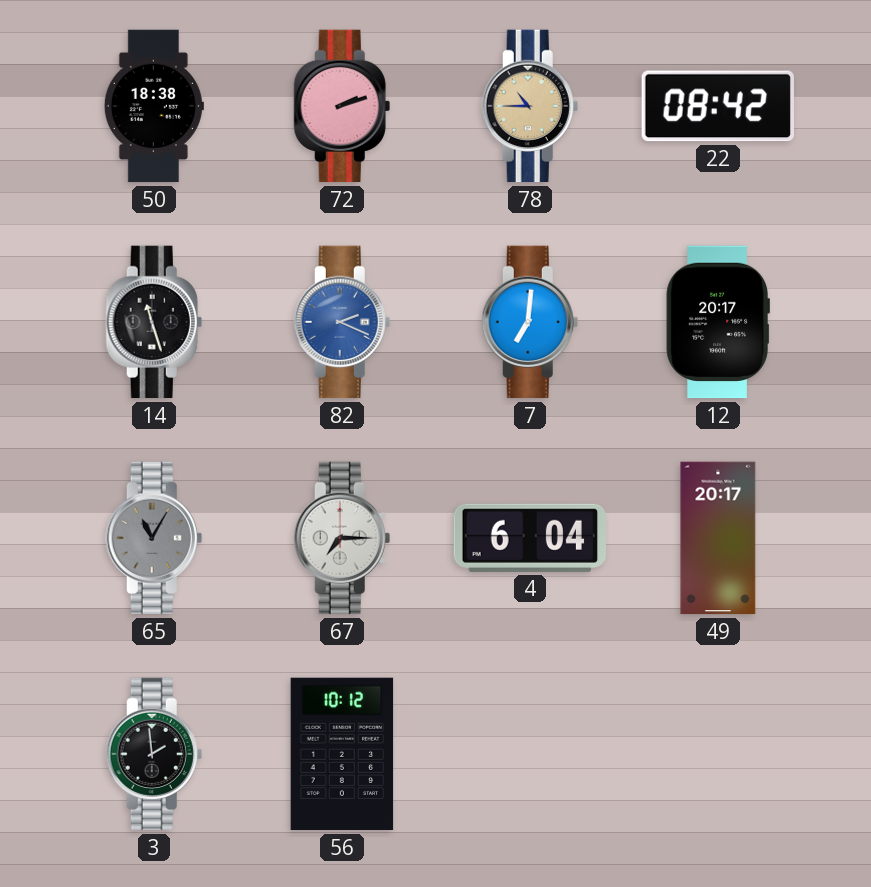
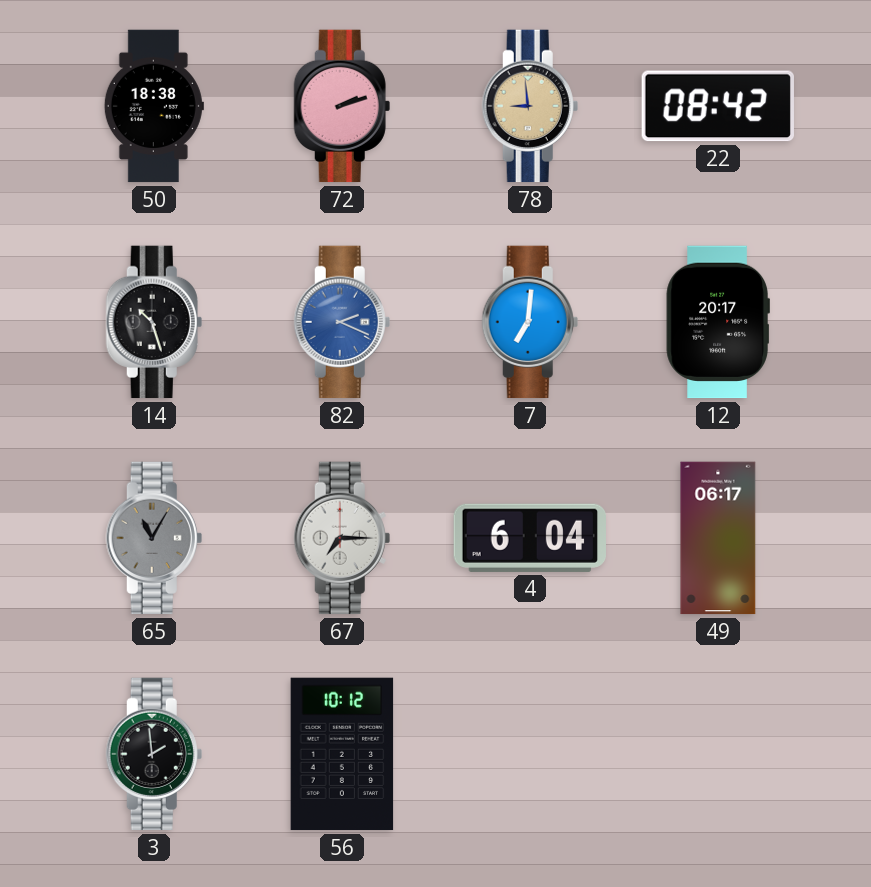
78: 10:45 -> 8:59
14: 11:27 -> 10:27
49: 20:17 -> 06:17
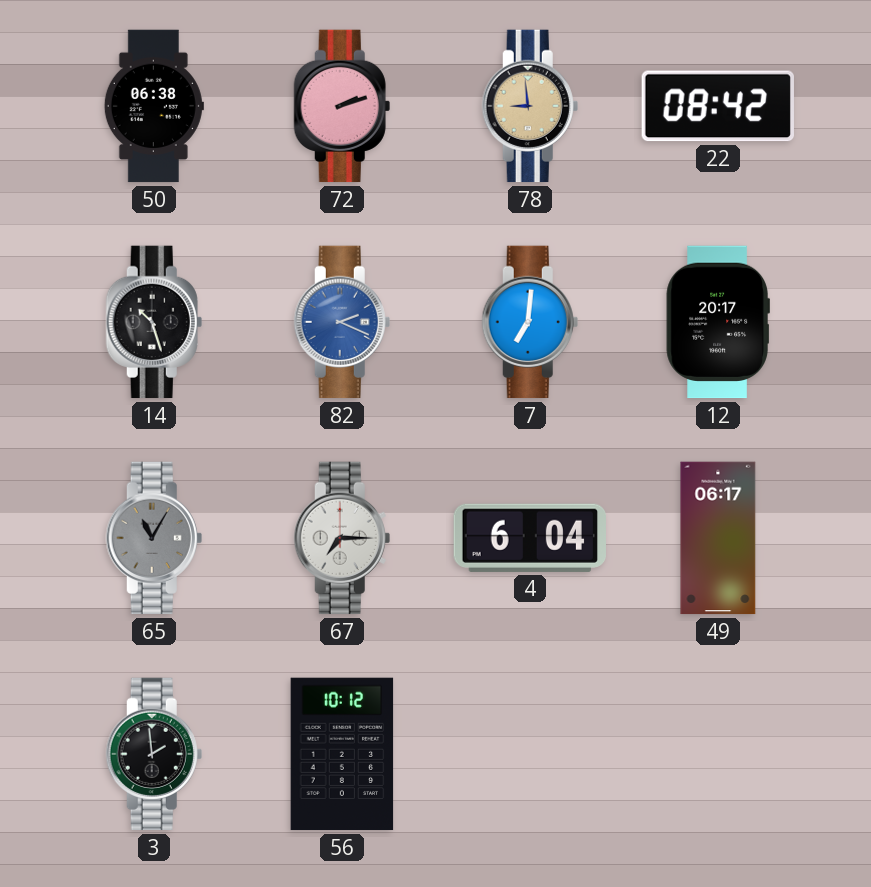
50: 18:38 -> 06:38
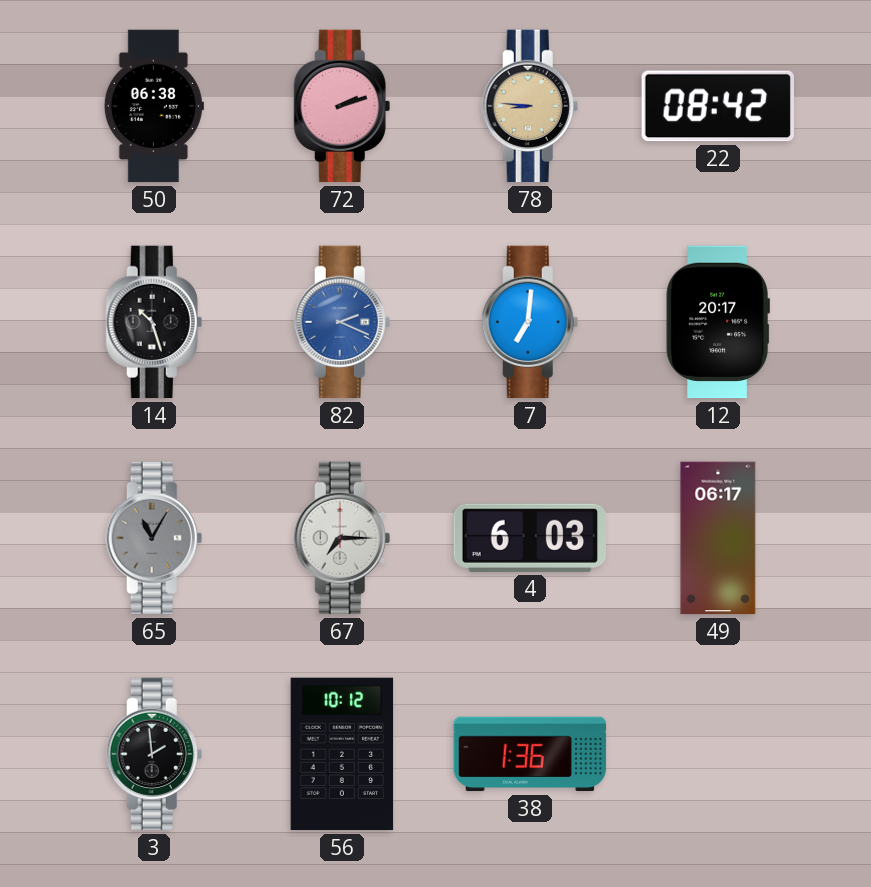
78: 8:59 -> 8:46
4: 6:04 -> 6:03
38: none -> 1:36
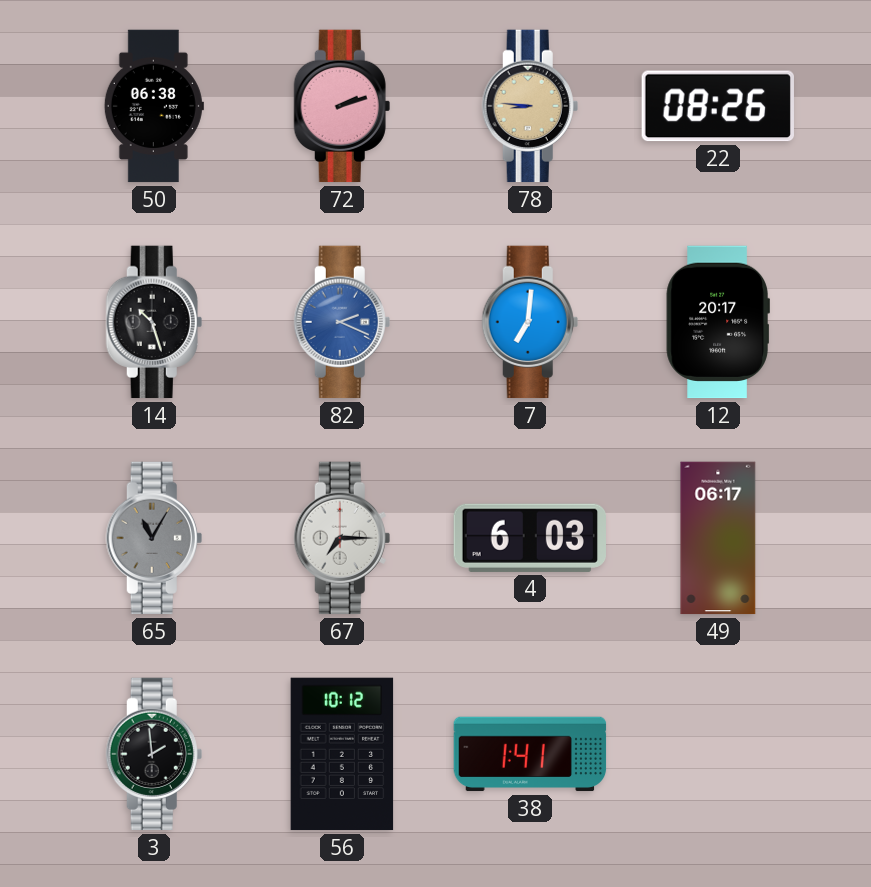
22: 08:42 -> 08:26
38: 1:36 -> 1:41
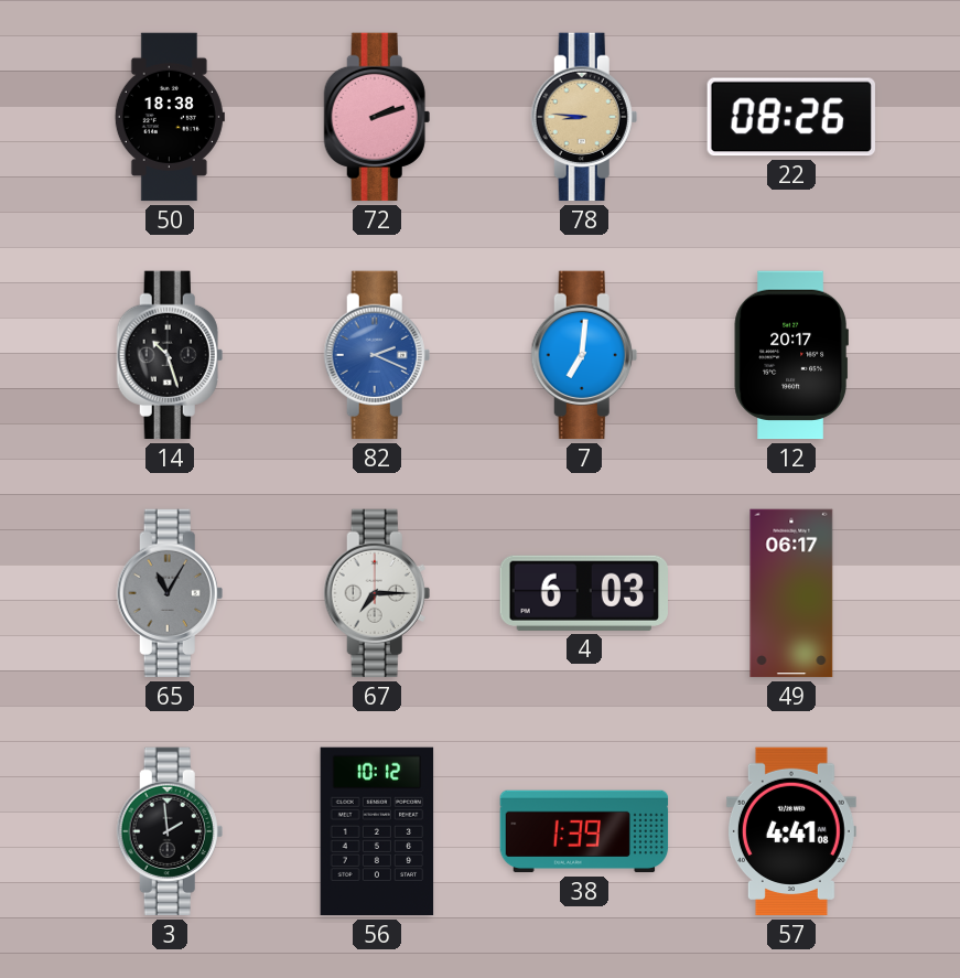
50: 06:38 -> 18:38
38: 1:41 -> 1:39
57: none -> 4:41
